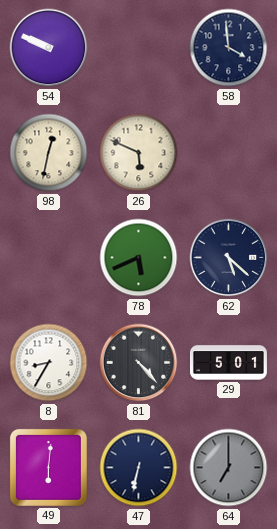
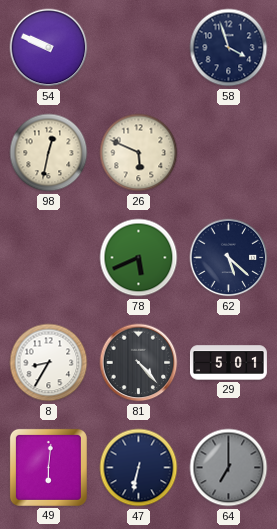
58: 3:59 -> 3:57
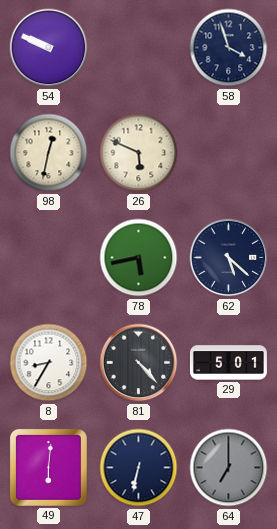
78: 5:41 -> 5:43
